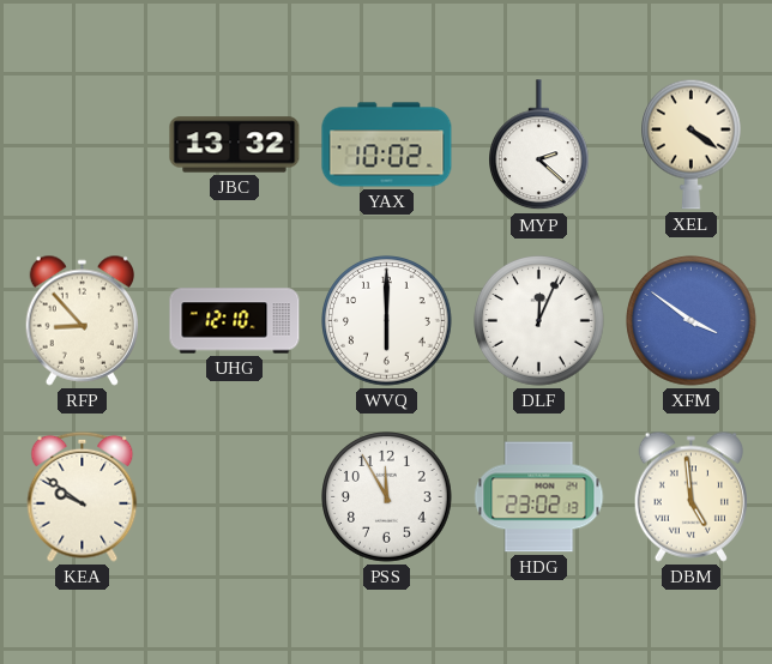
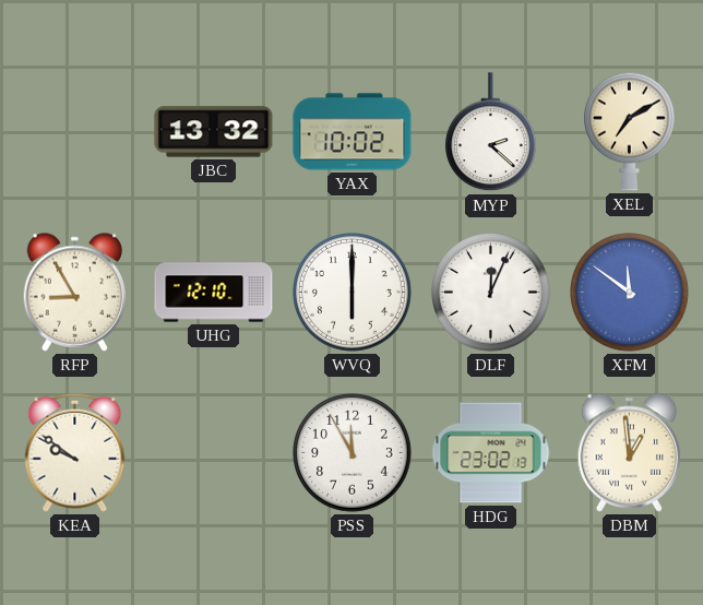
XEL: 4:21 -> 7:10
RFP: 8:53 -> 8:55
XFM: 3:51 -> 11:51
DBM: 4:59 -> 12:59
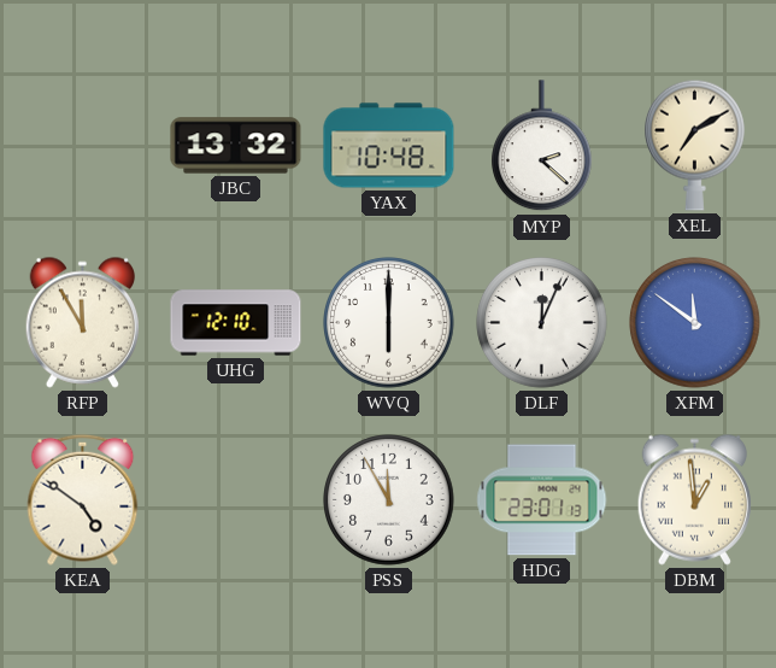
YAX: 10:02 -> 10:48
RFP: 8:55 -> 11:55
KEA: 9:51 -> 4:51
HDG: 23:02 -> 23:01
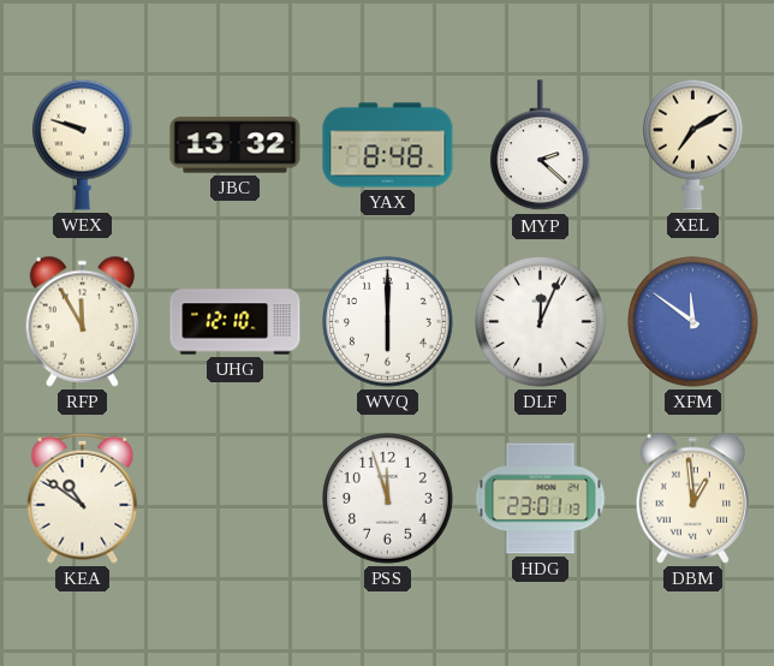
WEX: none -> 9:48
YAX: 10:48 -> 8:48
KEA: 4:51 -> 10:51
PSS: 11:55 -> 11:57
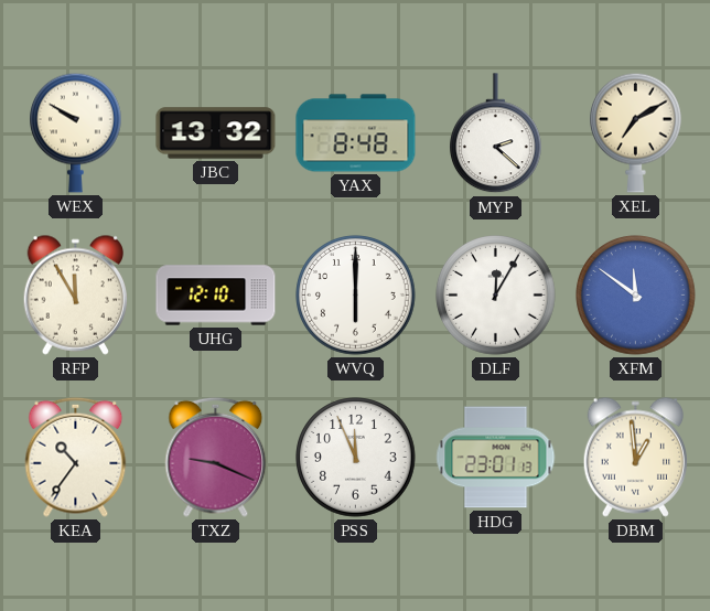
WEX: 9:48 -> 9:50
DLF: 12:04 -> 12:05
KEA: 10:51 -> 10:36
TXZ: none -> 9:19
PSS: 11:57 -> 11:56
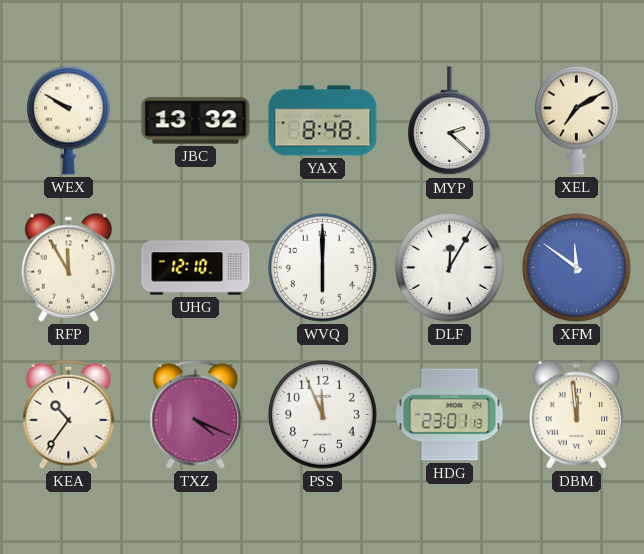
TXZ: 9:19 -> 4:19
DBM: 12:59 -> 11:59
